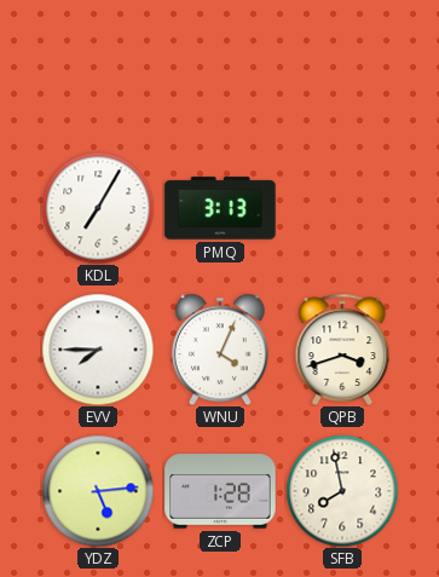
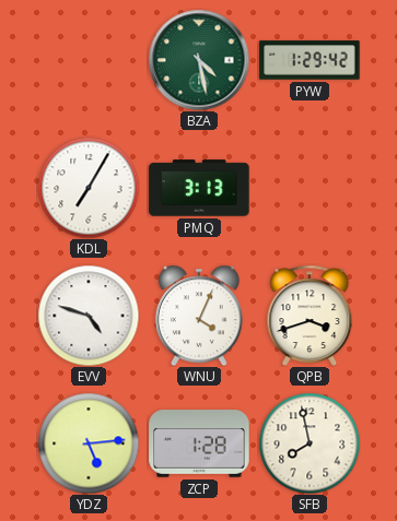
BZA: none -> 4:28
PYW: none -> 1:29
EVV: 7:45 -> 4:48
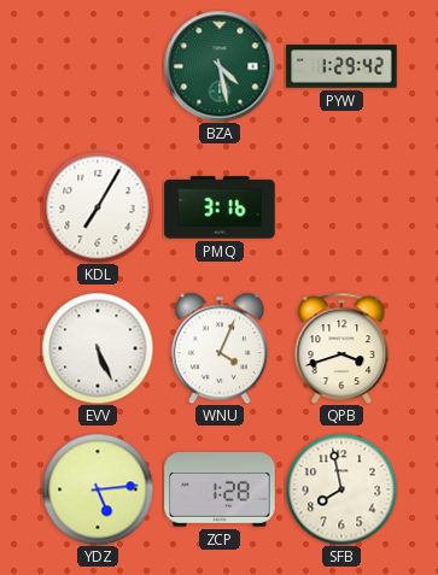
PMQ: 3:13 -> 3:16
EVV: 4:48 -> 5:26
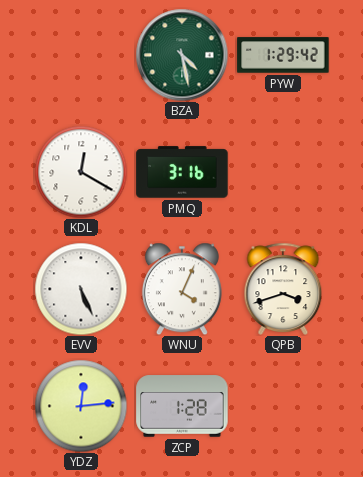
KDL: 7:05 -> 12:20
YDZ: 5:14 -> 12:14
SFB: 7:58 -> none
